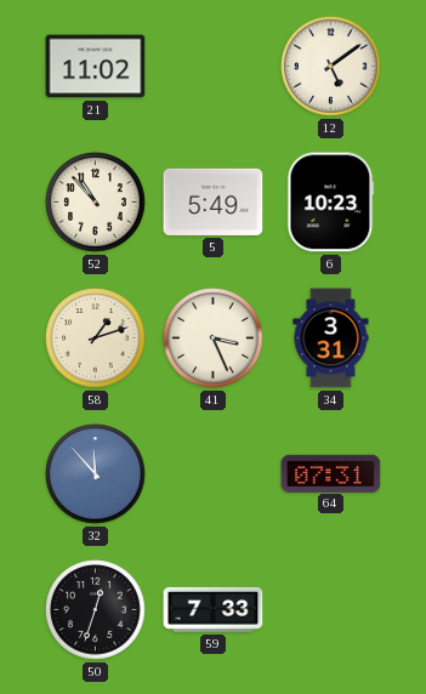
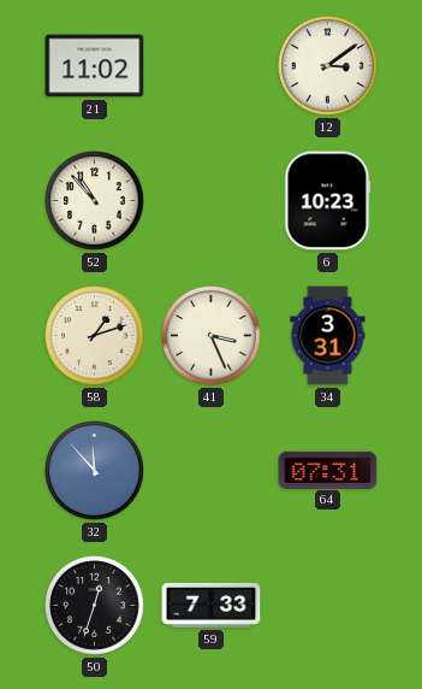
12: 5:09 -> 3:09
5: 5:49 -> none
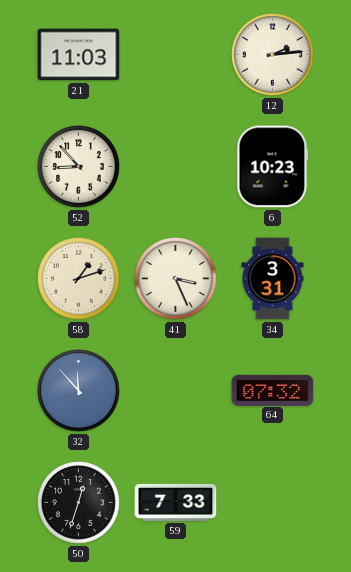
21: 11:02 -> 11:03
12: 3:09 -> 2:14
52: 10:53 -> 8:53
64: 07:31 -> 07:32
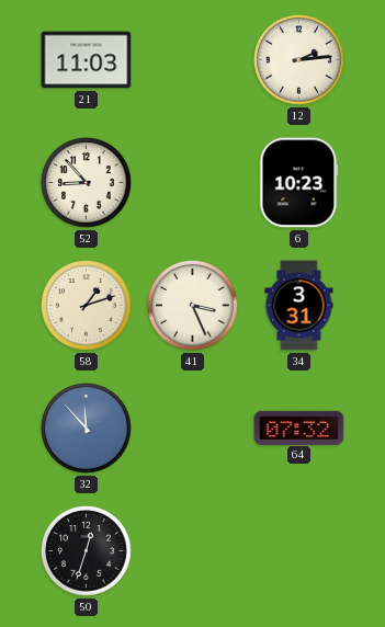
59: 7:33 -> none
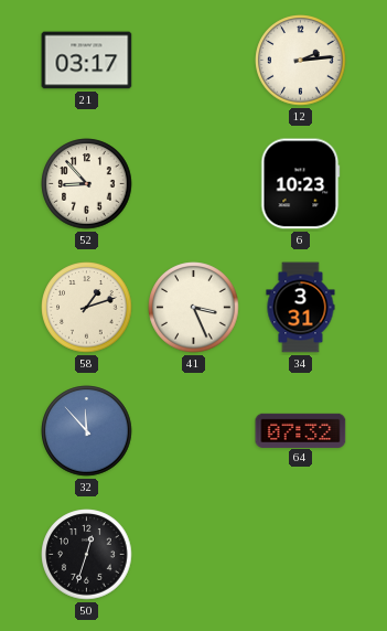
21: 11:03 -> 03:17
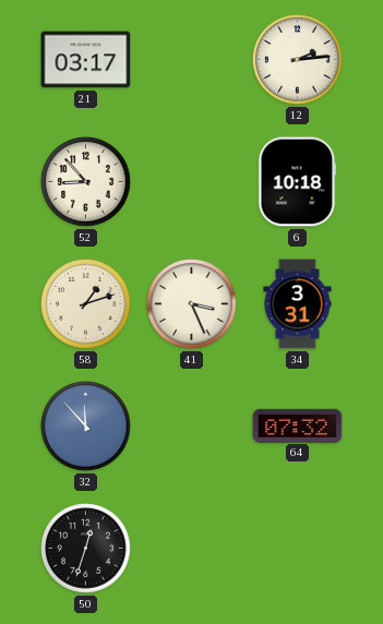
6: 10:23 -> 10:18
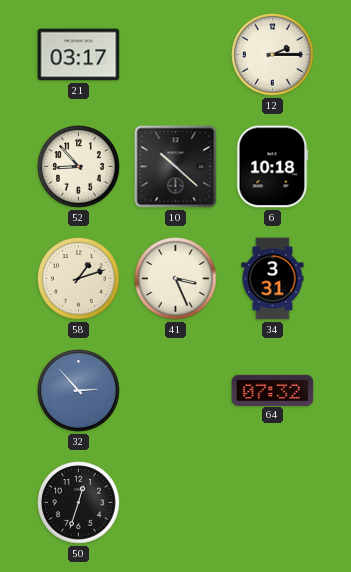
12: 2:14 -> 2:15
10: none -> 10:22
32: 11:53 -> 2:53
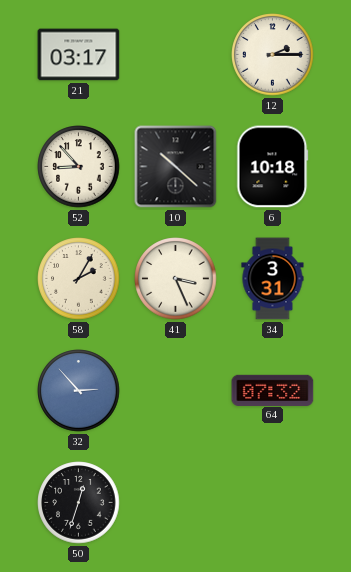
58: 1:12 -> 2:05
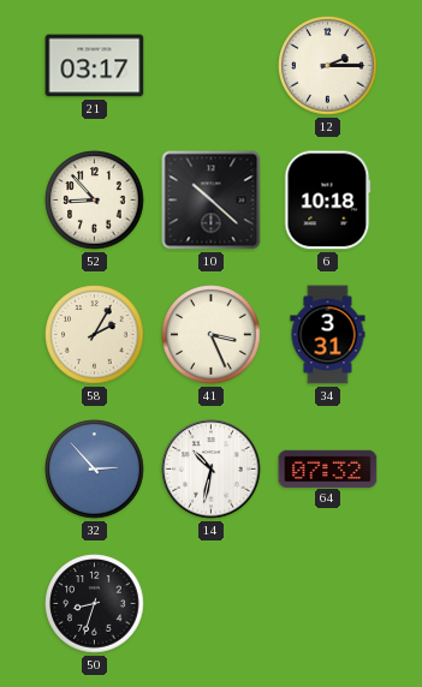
14: none -> 10:32
50: 12:33 -> 8:33
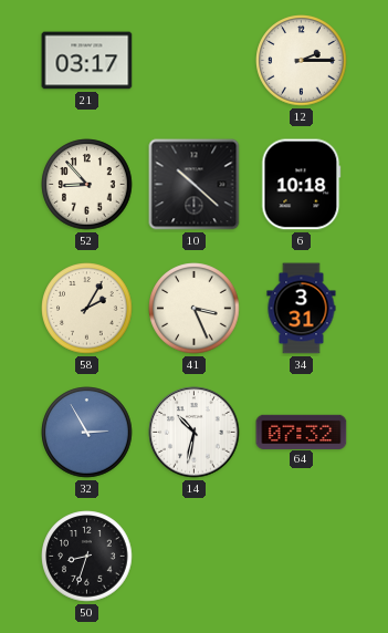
32: 2:53 -> 2:55
